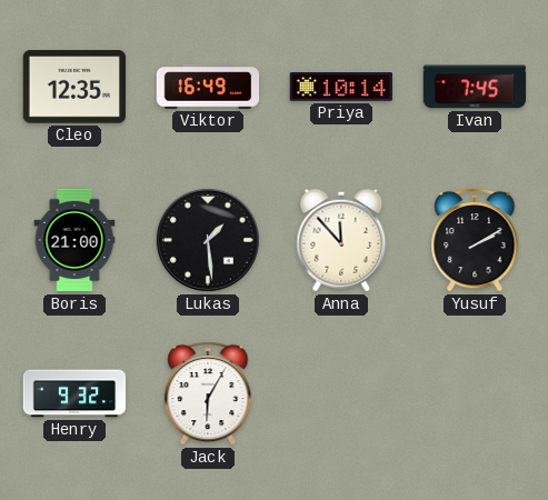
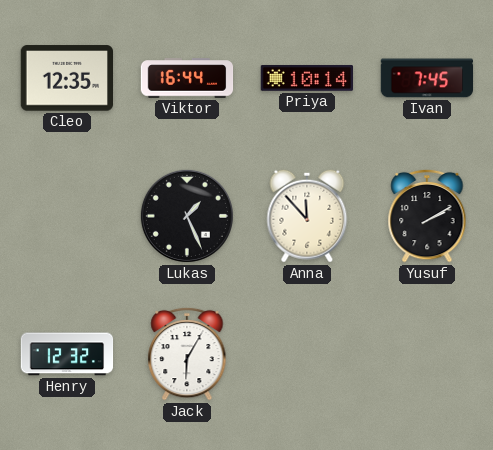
Viktor: 16:49 -> 16:44
Boris: 21:00 -> none
Lukas: 1:29 -> 1:26
Henry: 9:32 -> 12:32
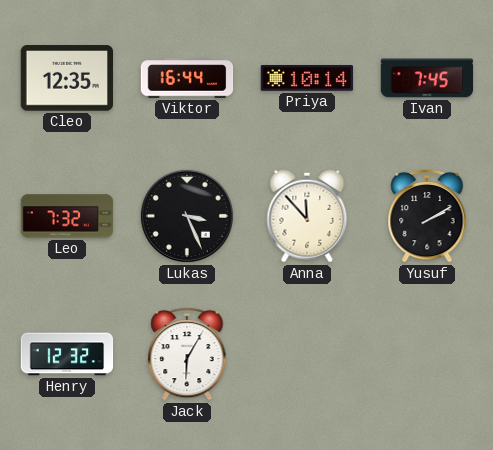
Leo: none -> 7:32
Lukas: 1:26 -> 3:26
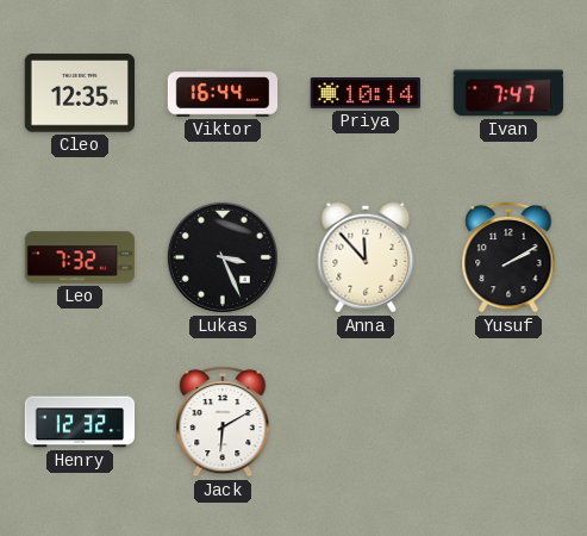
Ivan: 7:45 -> 7:47
Jack: 6:05 -> 6:10
